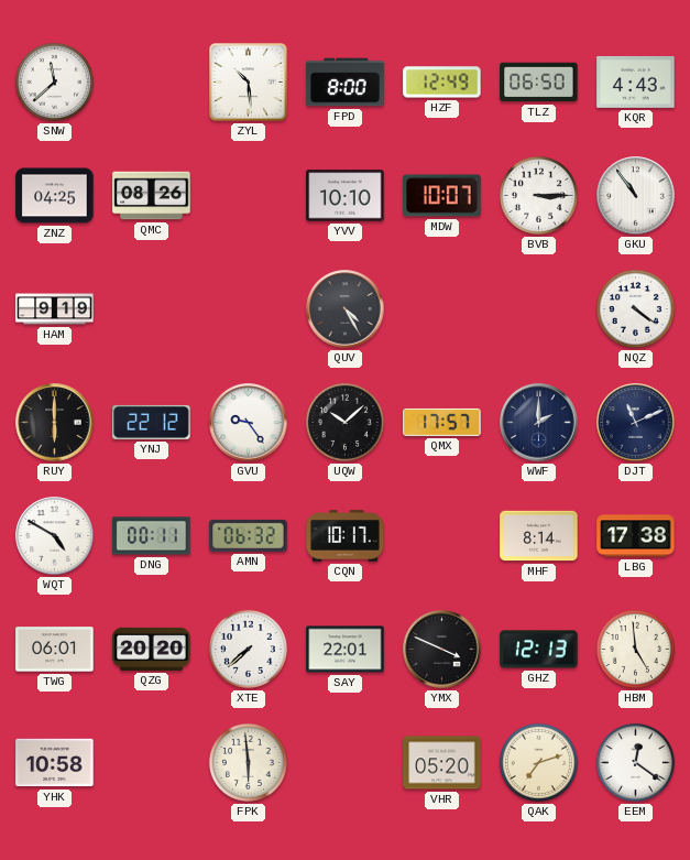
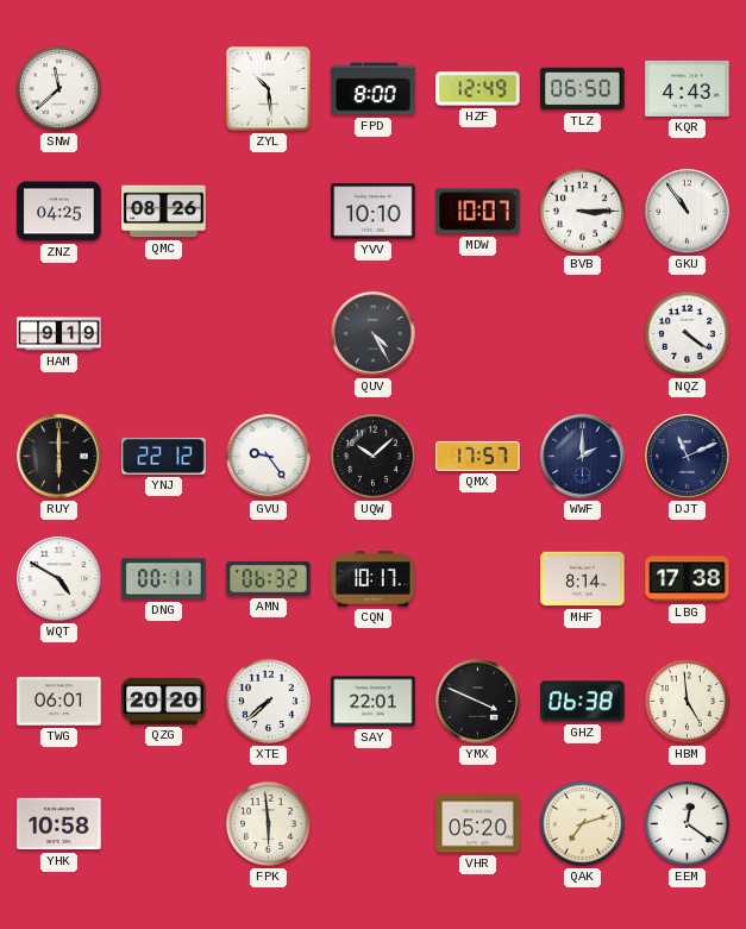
GHZ: 12:13 -> 06:38
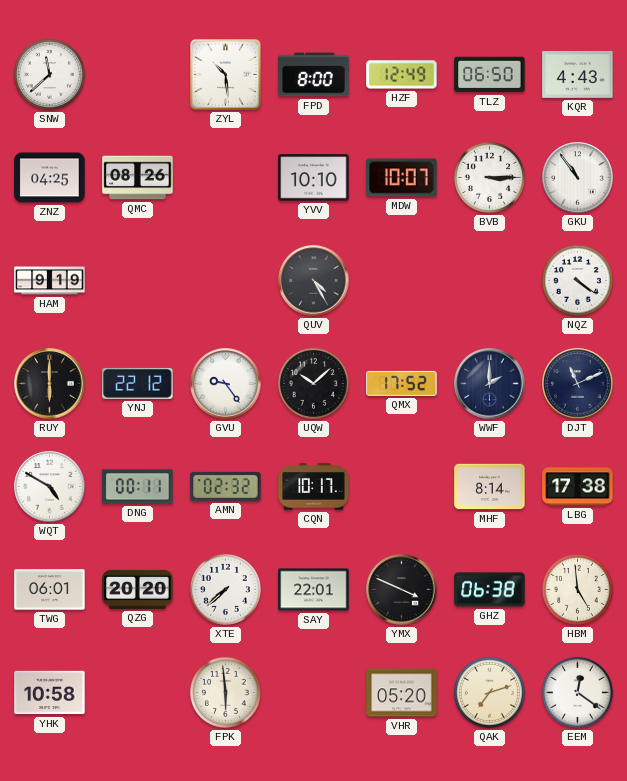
QMX: 17:57 -> 17:52
AMN: 06:32 -> 02:32
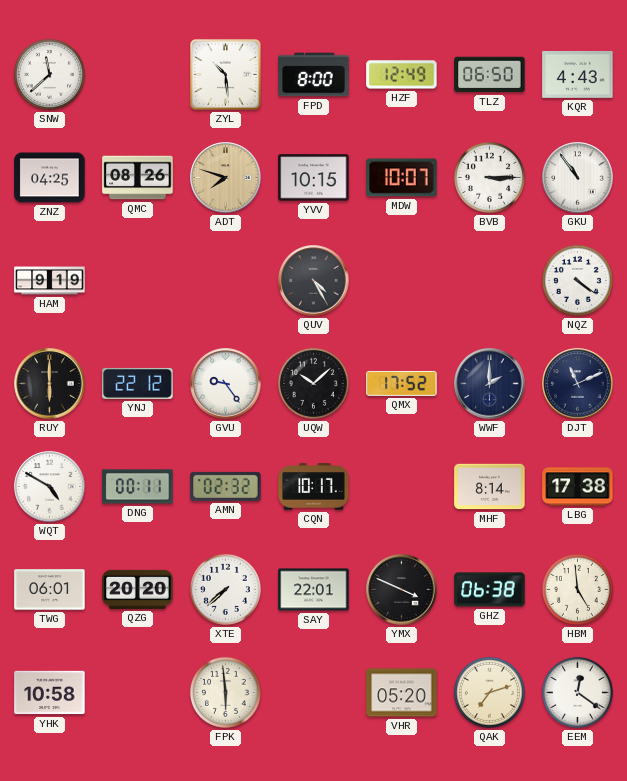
ADT: none -> 7:48
YVV: 10:10 -> 10:15
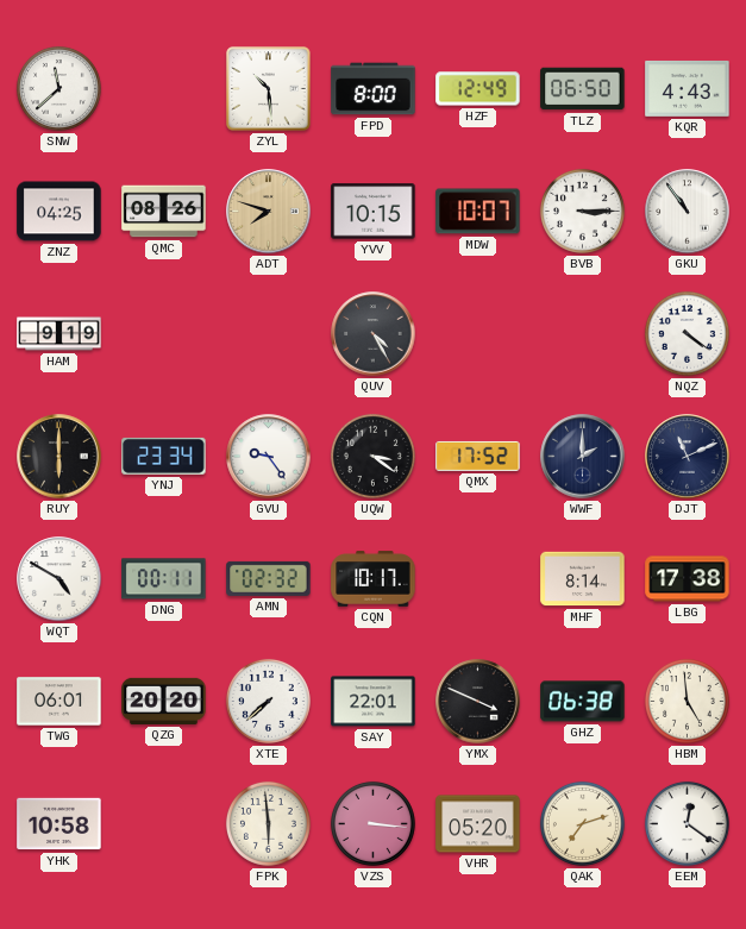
YNJ: 22:12 -> 23:34
UQW: 10:08 -> 3:21
VZS: none -> 3:16
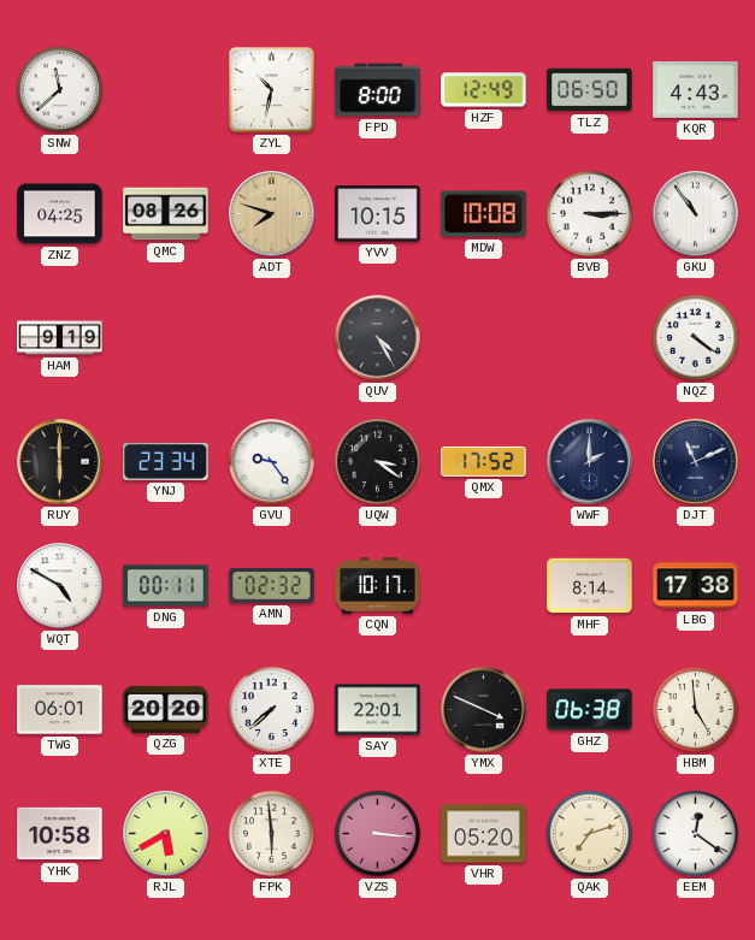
ZYL: 10:29 -> 10:32
MDW: 10:07 -> 10:08
RJL: none -> 5:40
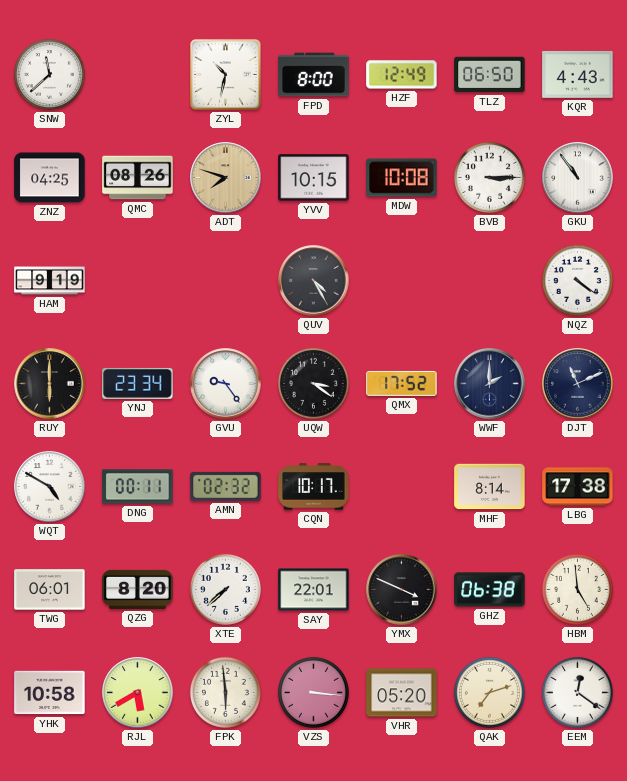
QZG: 20:20 -> 8:20
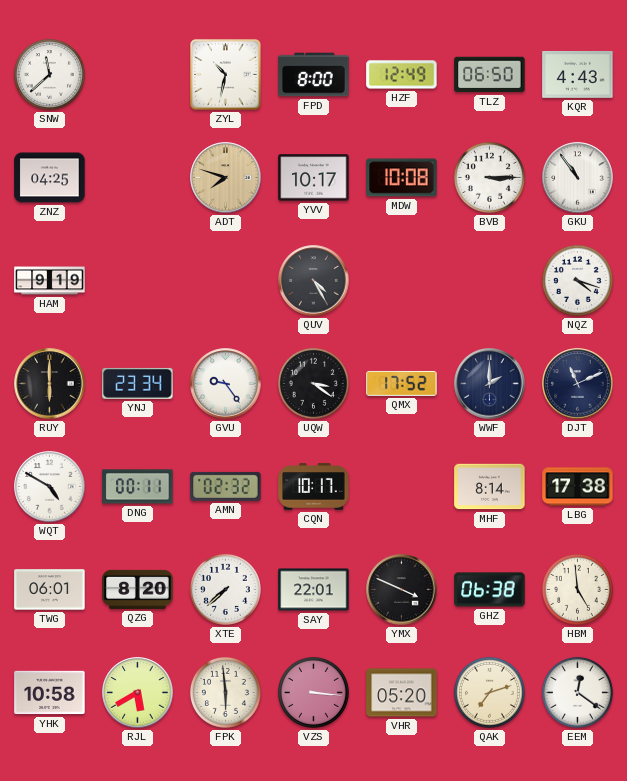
QMC: 08:26 -> none
YVV: 10:15 -> 10:17
NQZ: 4:21 -> 4:18
